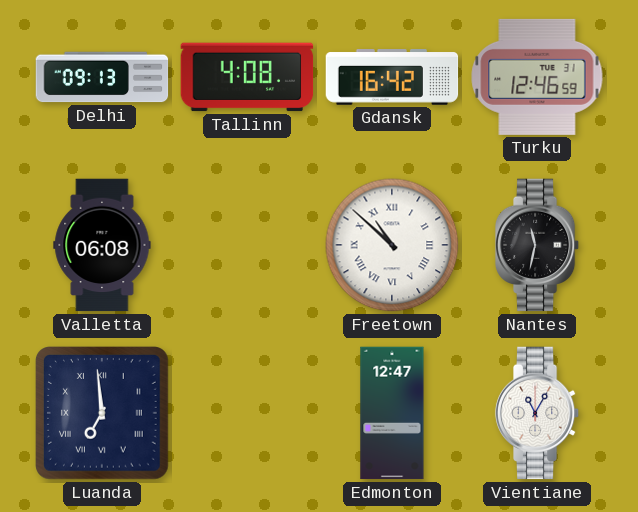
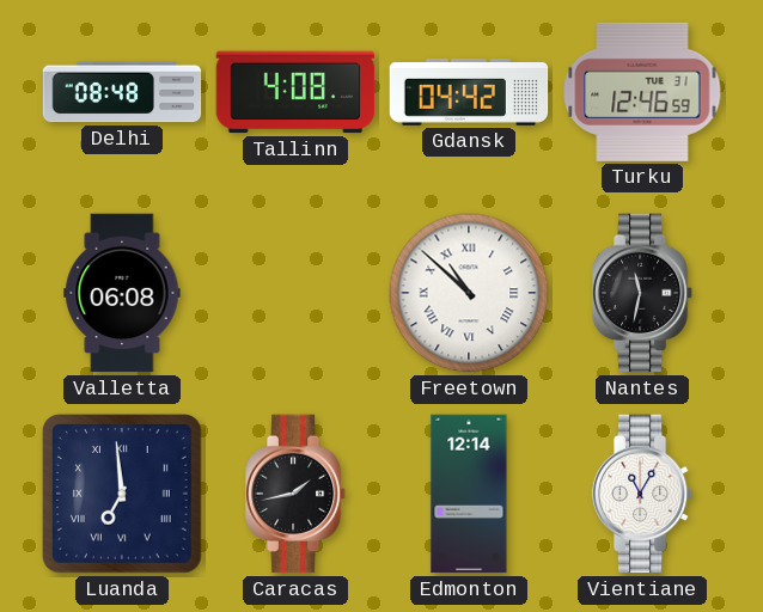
Delhi: 09:13 -> 08:48
Gdansk: 16:42 -> 04:42
Caracas: none -> 1:43
Edmonton: 12:47 -> 12:14
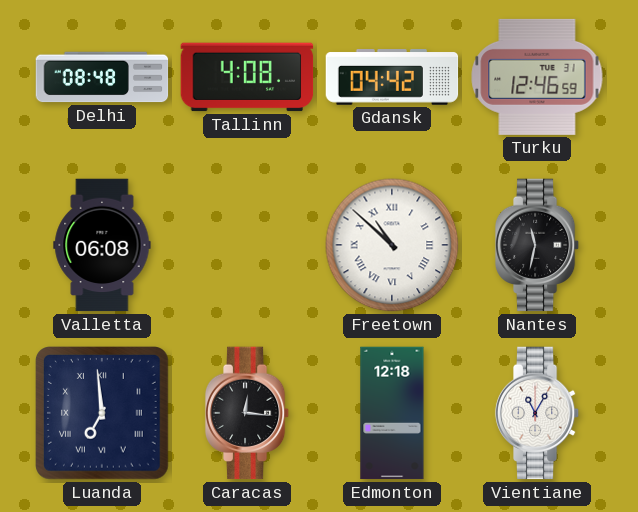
Caracas: 1:43 -> 12:16
Edmonton: 12:14 -> 12:18
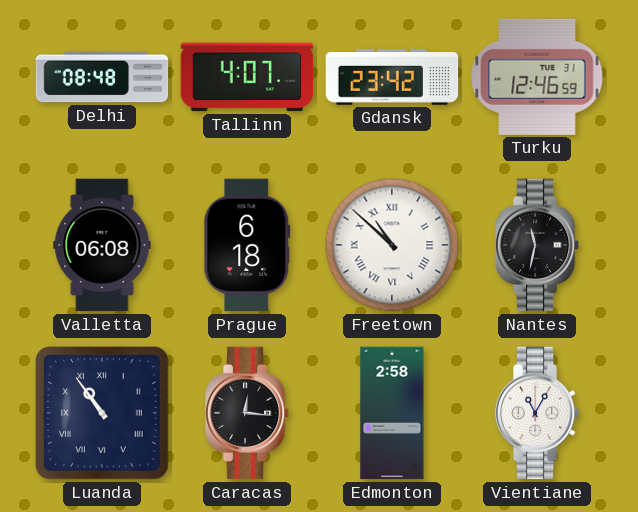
Tallinn: 4:08 -> 4:07
Gdansk: 04:42 -> 23:42
Prague: none -> 6:18
Luanda: 6:59 -> 10:54
Edmonton: 12:18 -> 2:58
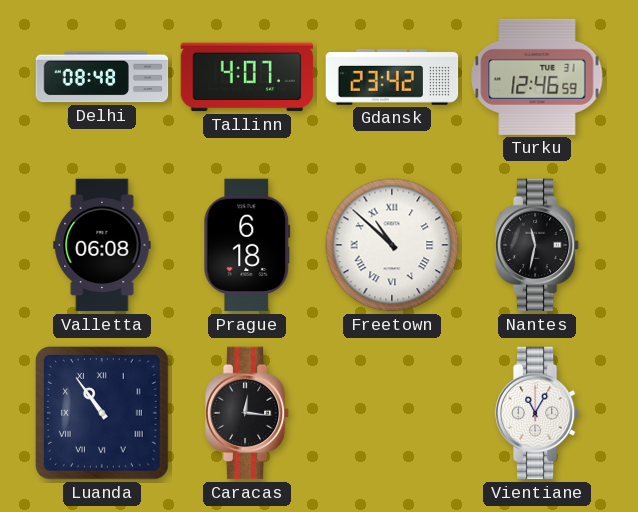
Edmonton: 2:58 -> none
